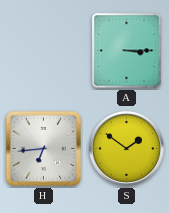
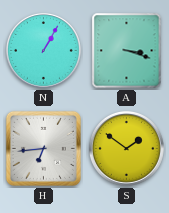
N: none -> 1:05
A: 3:15 -> 3:18
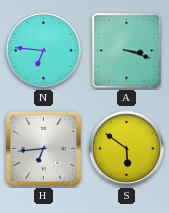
N: 1:05 -> 6:46
S: 1:51 -> 5:51
